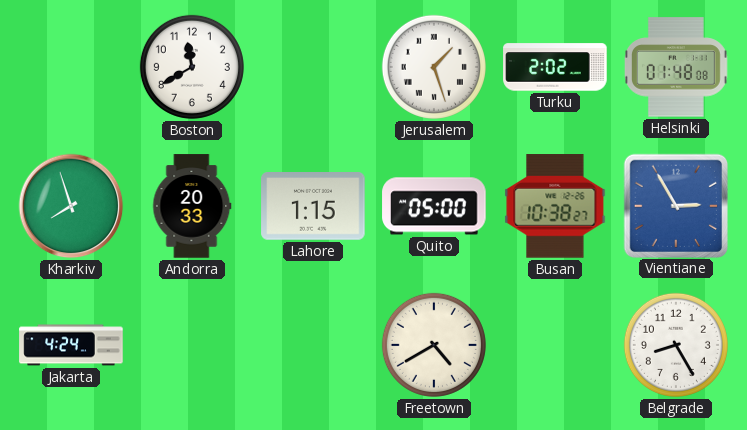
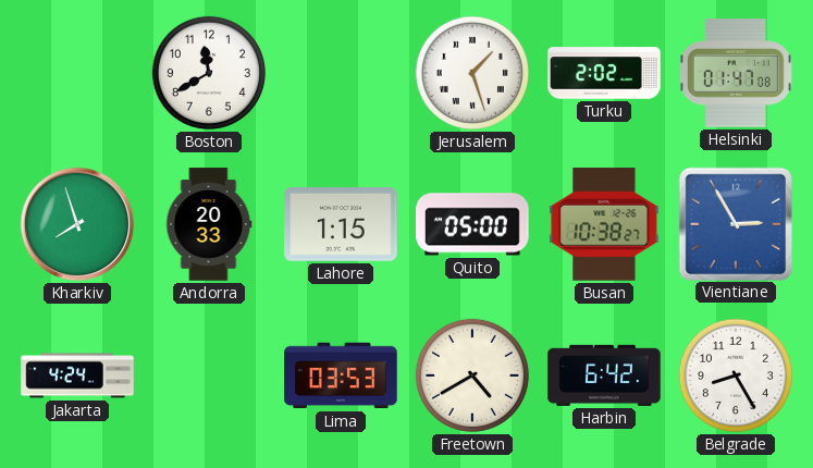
Helsinki: 01:48 -> 01:47
Lima: none -> 03:53
Harbin: none -> 6:42
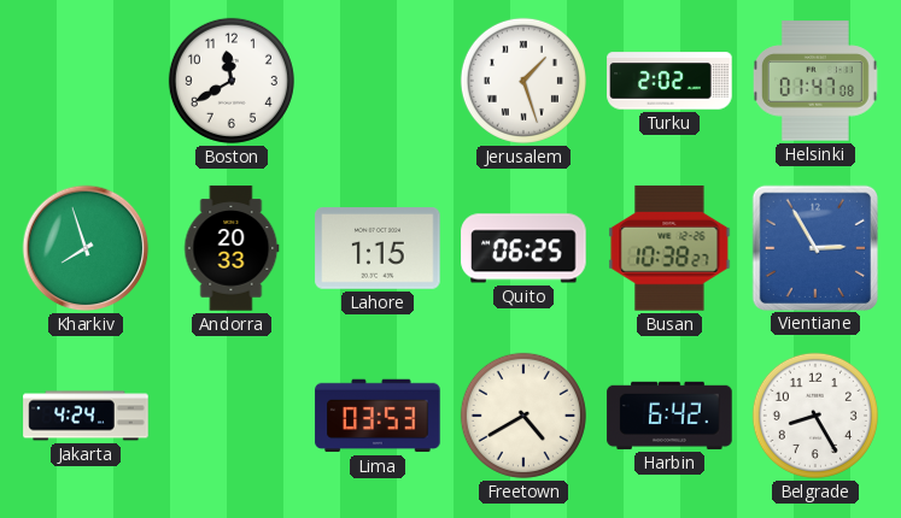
Quito: 05:00 -> 06:25
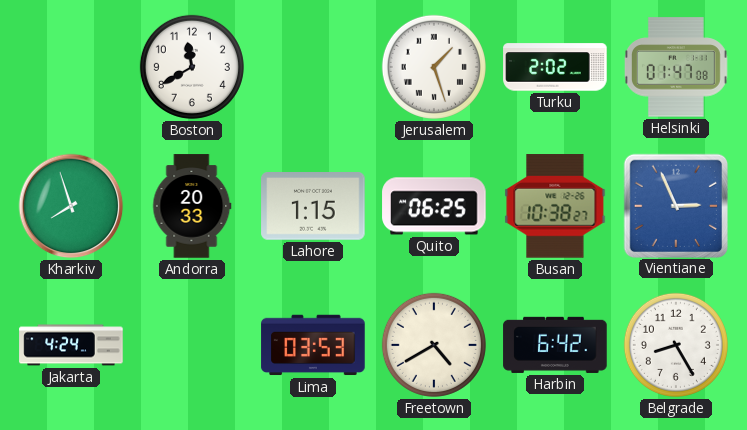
Vientiane: 2:55 -> 2:56
